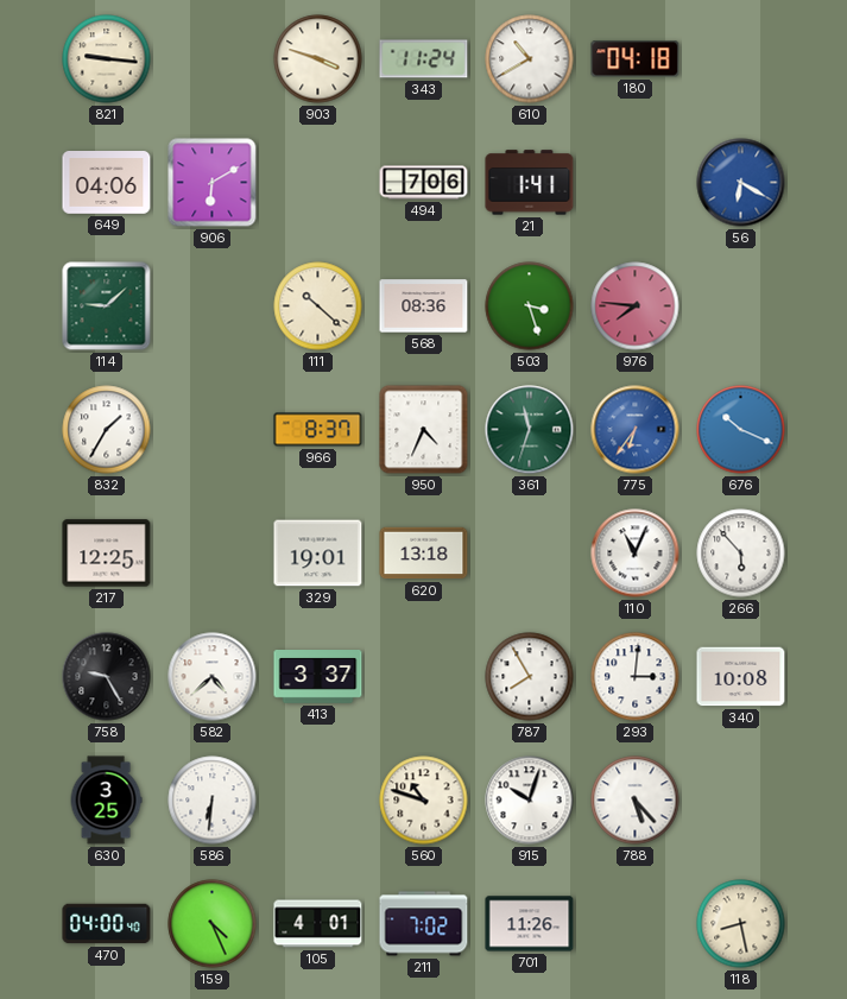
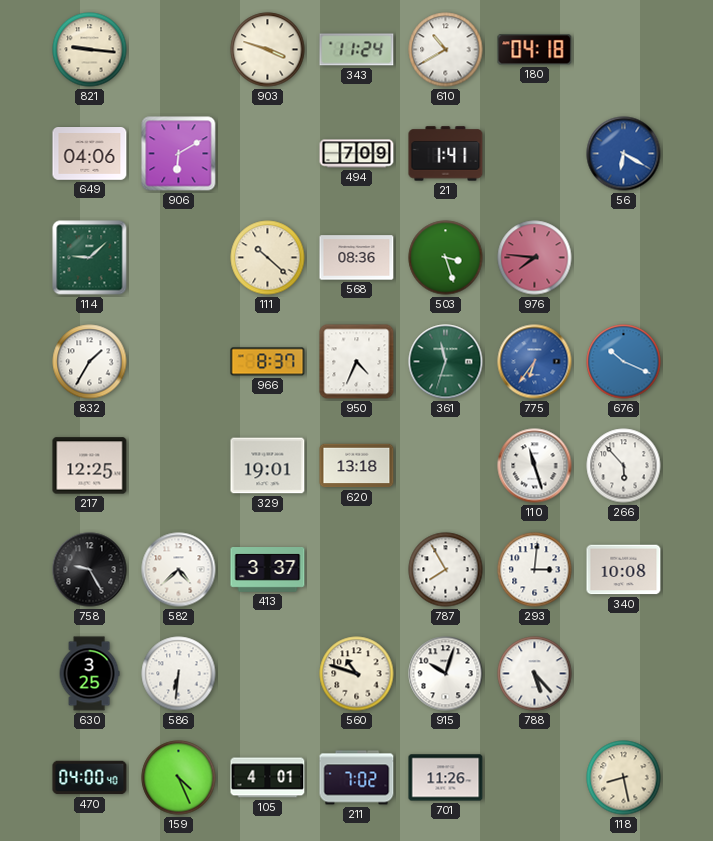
494: 7:06 -> 7:09
110: 11:04 -> 11:27
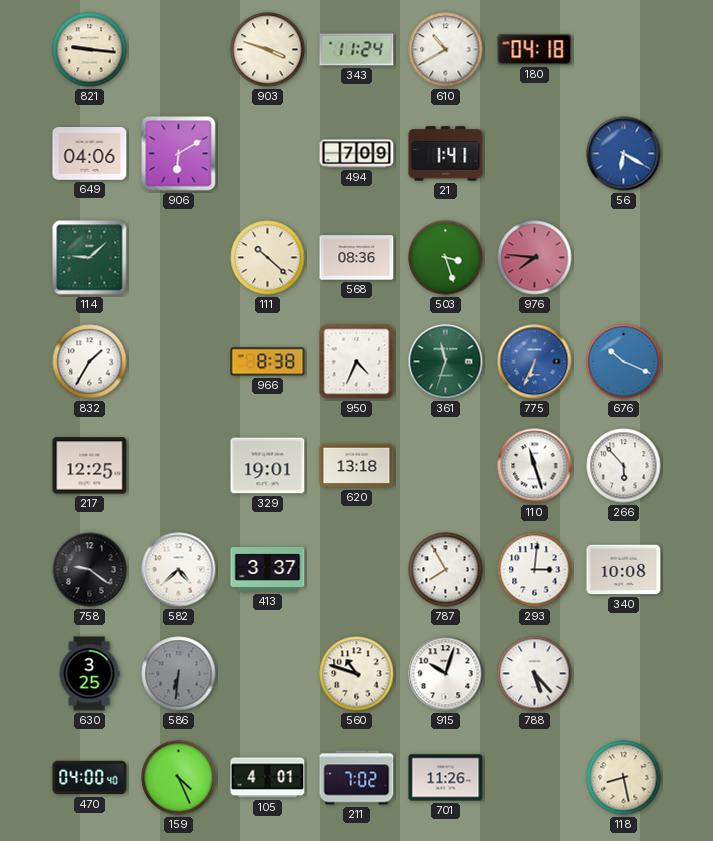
966: 8:37 -> 8:38
775: 6:36 -> 6:34
758: 9:25 -> 9:21
586 dial: white -> grey
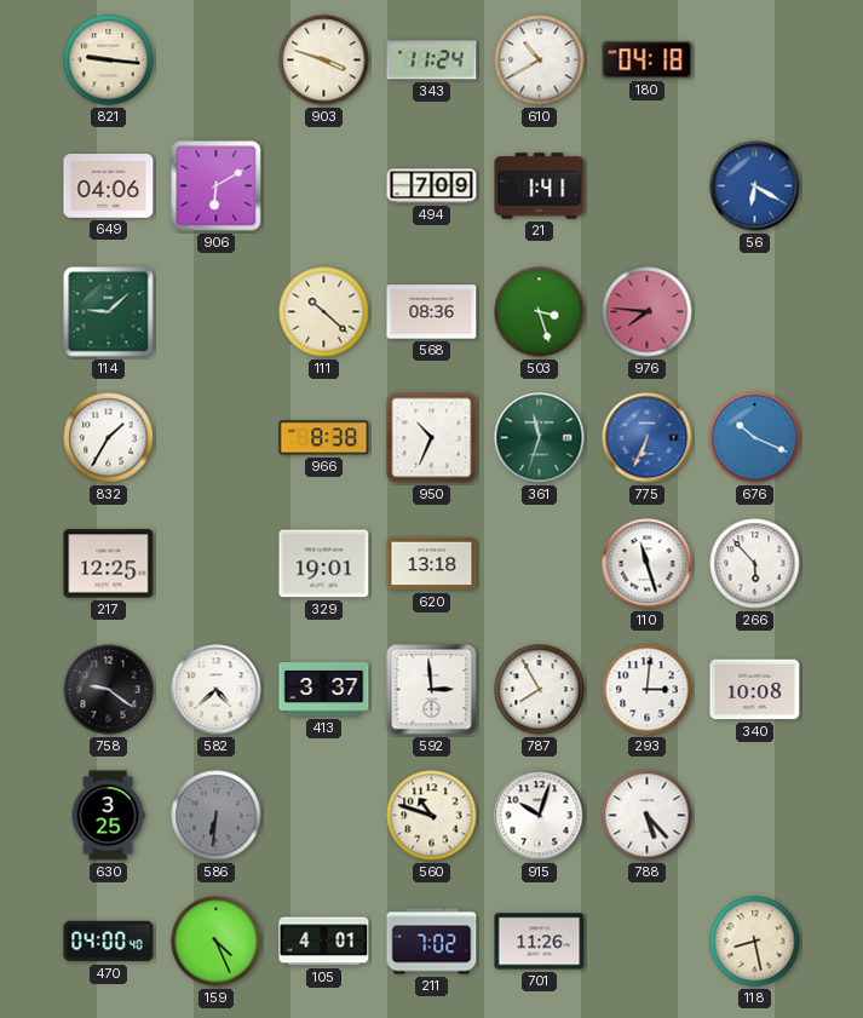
950: 4:34 -> 10:34
592: none -> 2:59
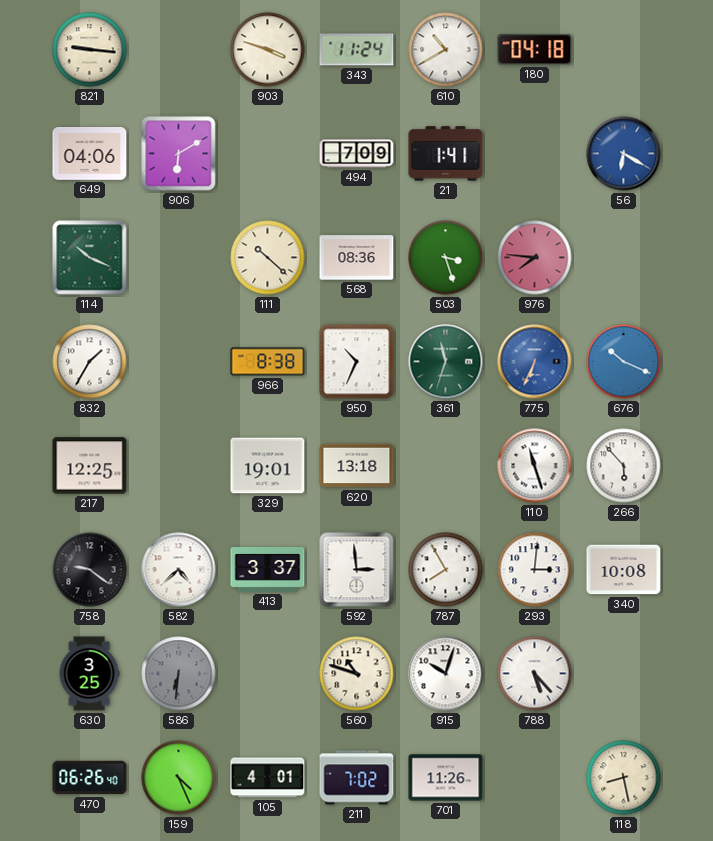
114: 9:08 -> 10:19
470: 04:00 -> 06:26
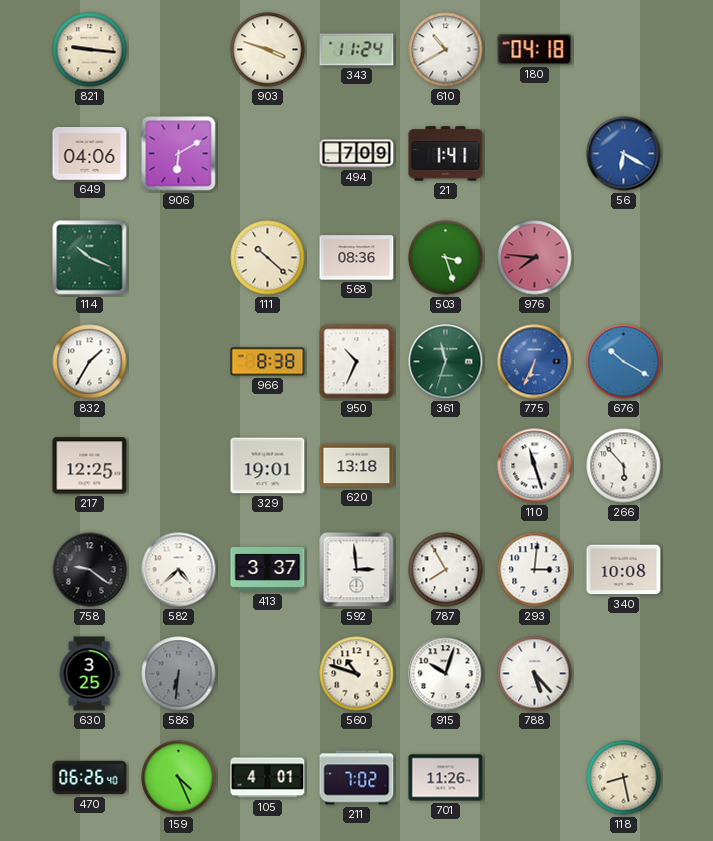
676: 10:19 -> 10:20
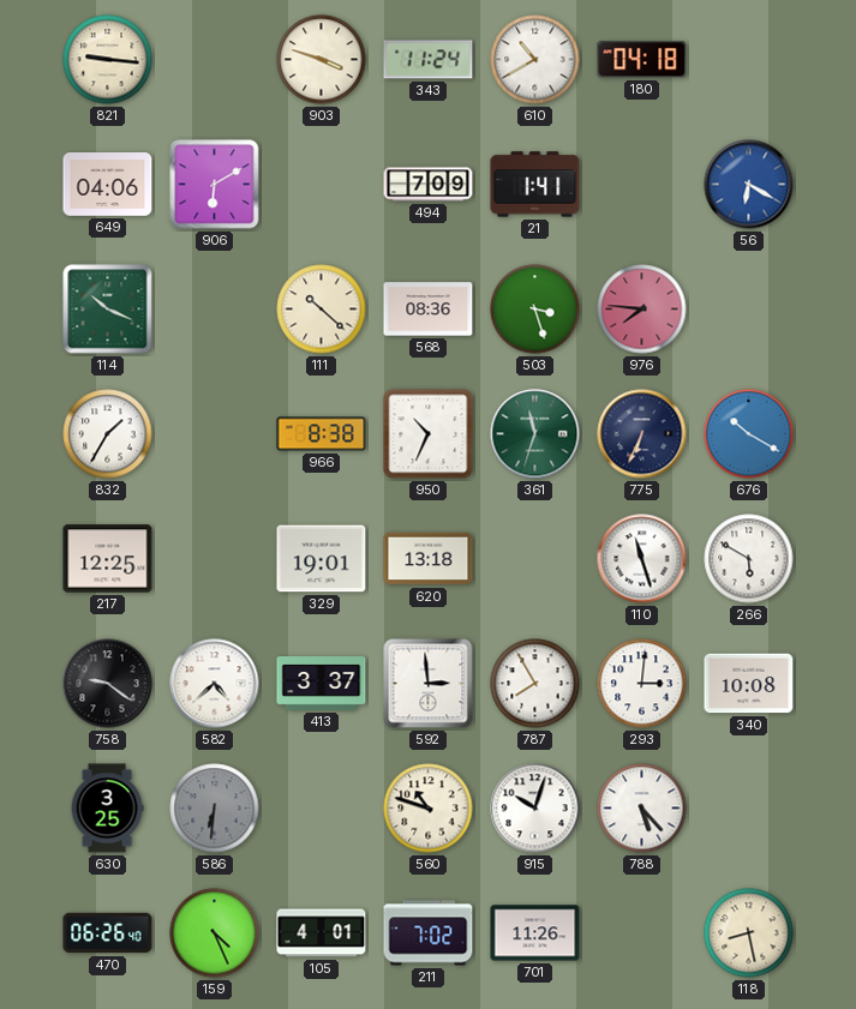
775 dial: blue -> navy
266: 5:53 -> 5:50
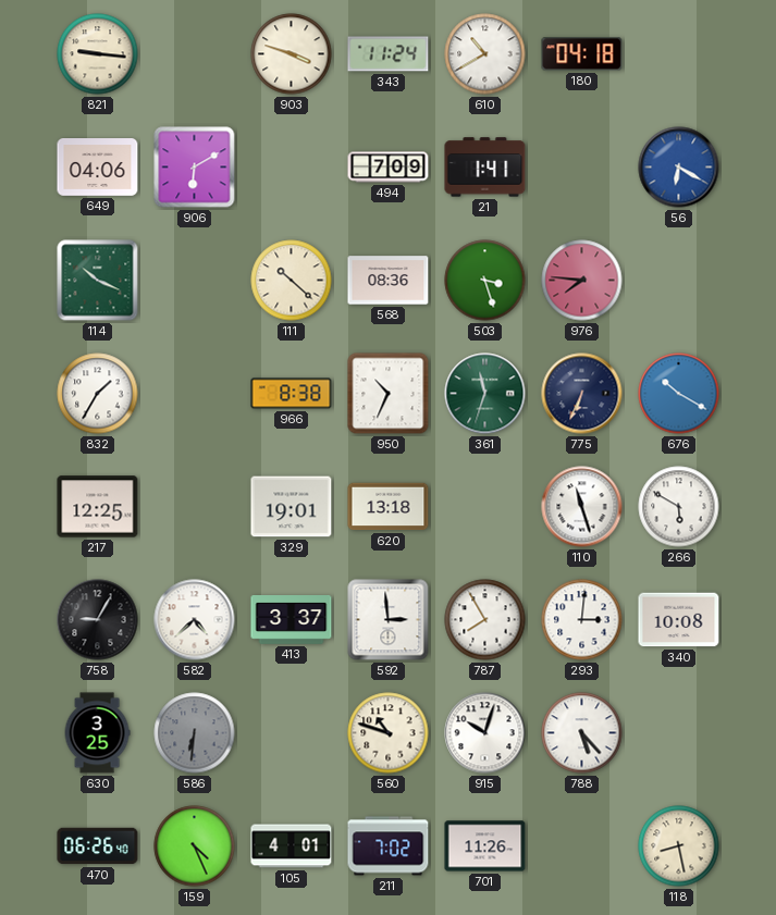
758: 9:21 -> 9:05
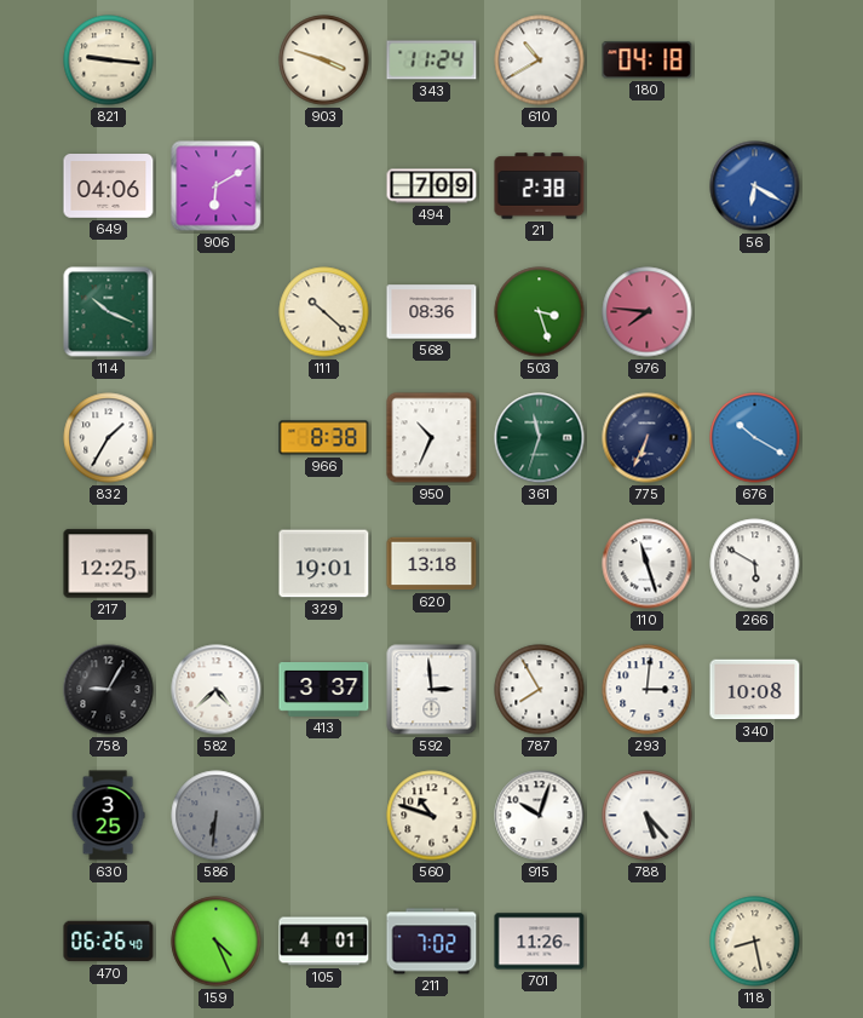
21: 1:41 -> 2:38
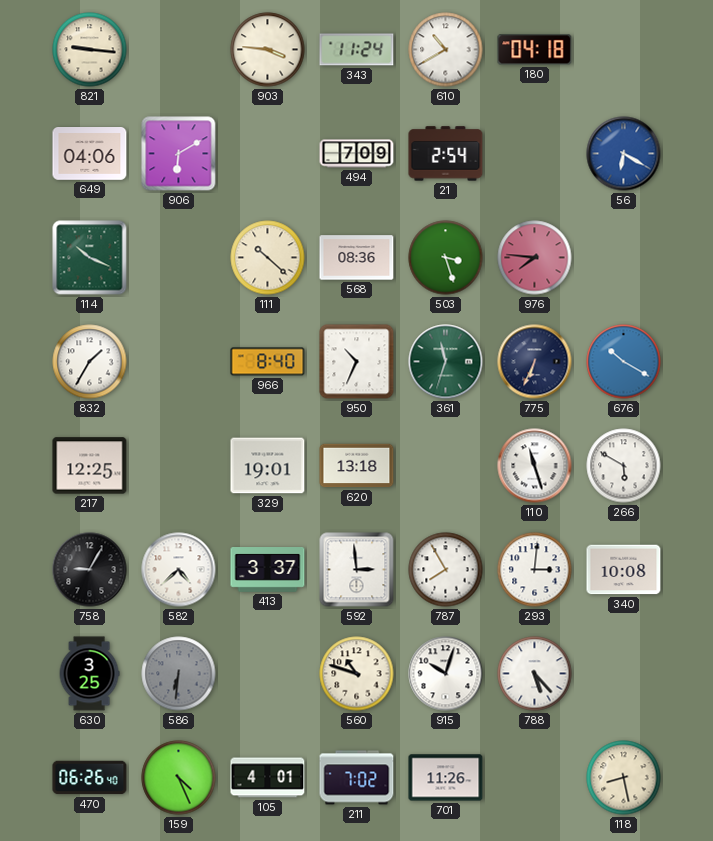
903: 3:48 -> 3:46
21: 2:38 -> 2:54
966: 8:38 -> 8:40
